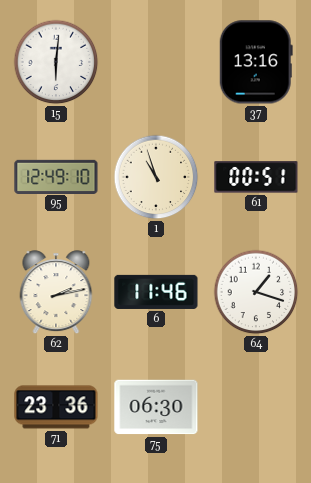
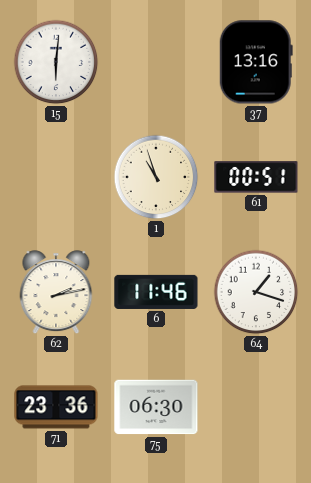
95: 12:49 -> none
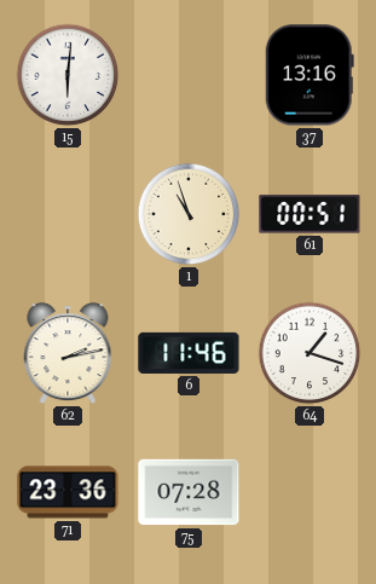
75: 06:30 -> 07:28
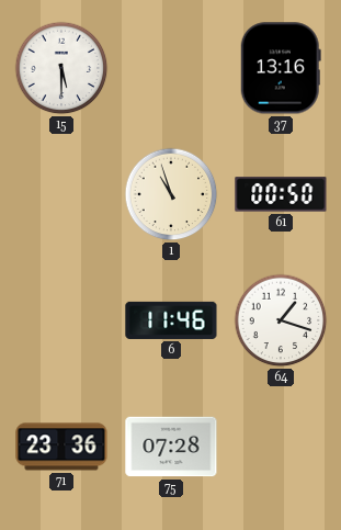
15: 6:01 -> 5:30
61: 00:51 -> 00:50
62: 2:13 -> none
